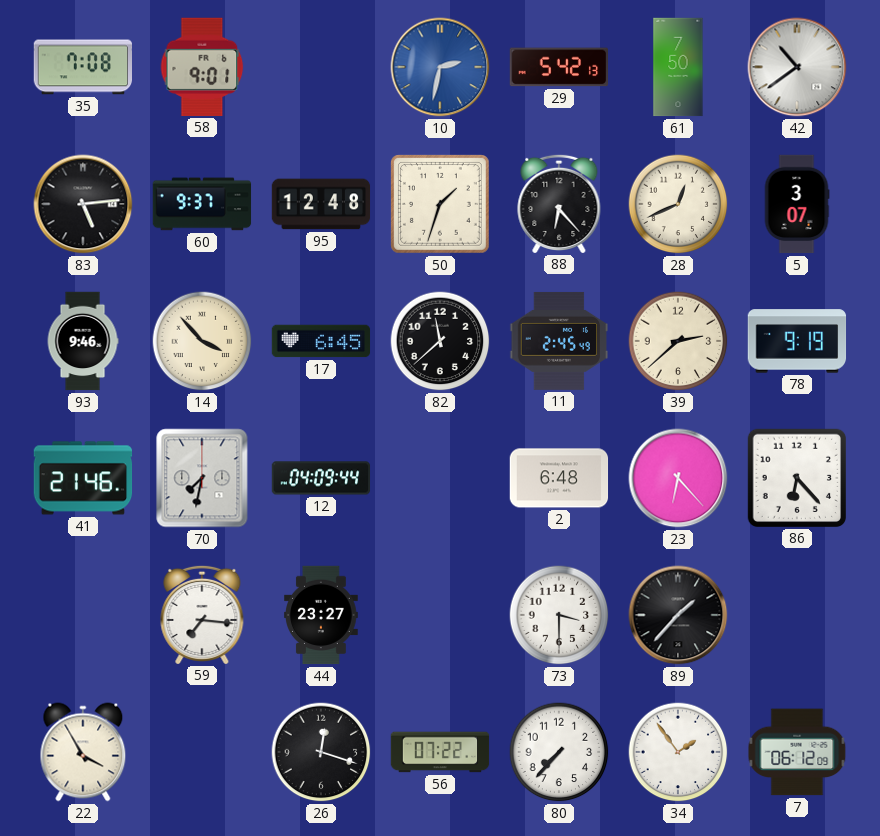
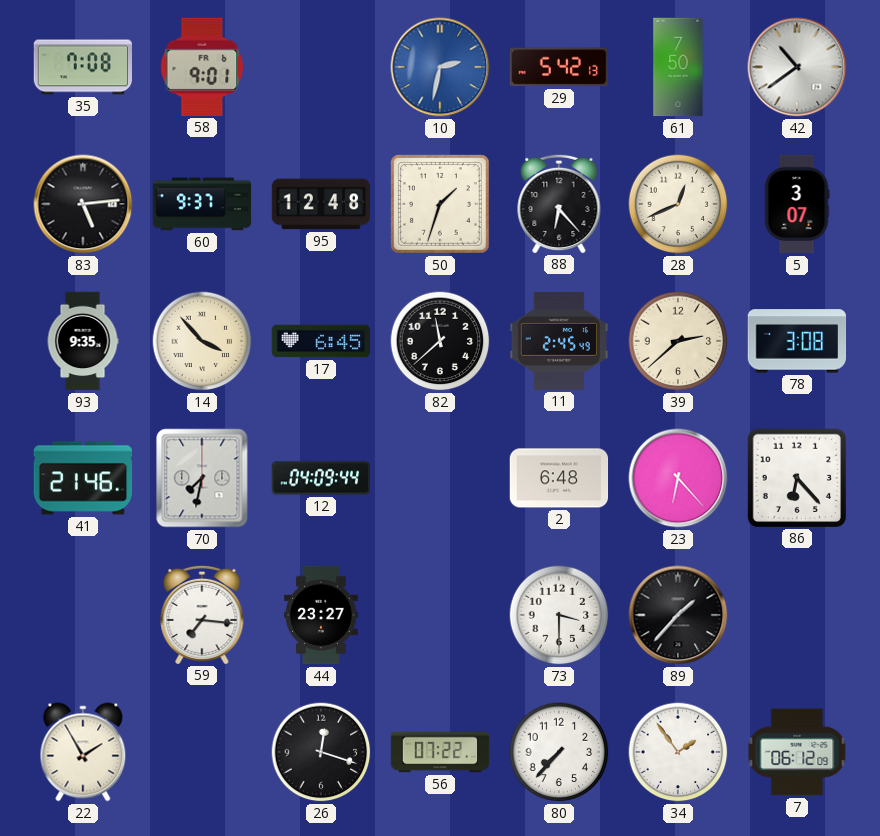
93: 9:46 -> 9:35
78: 9:19 -> 3:08
22: 3:55 -> 1:55
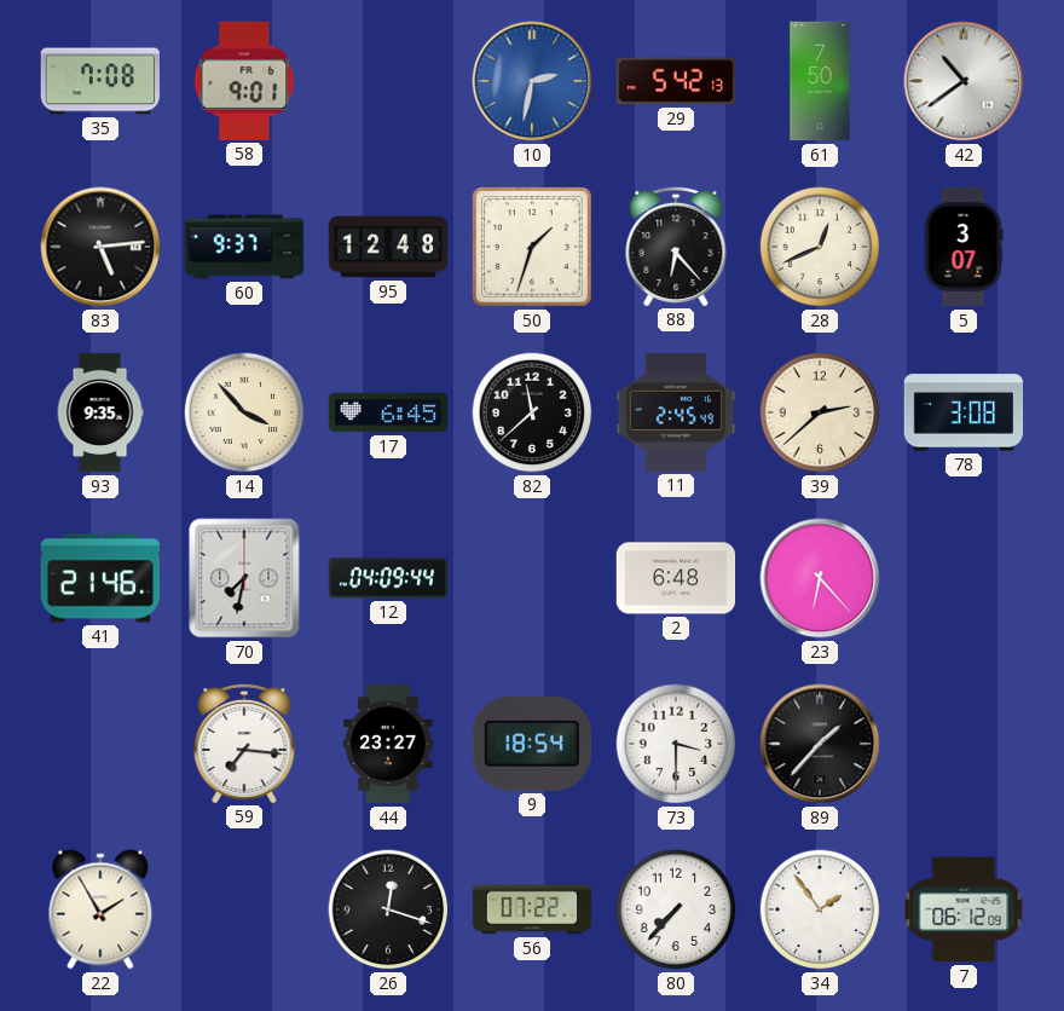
86: 6:23 -> none
9: none -> 18:54
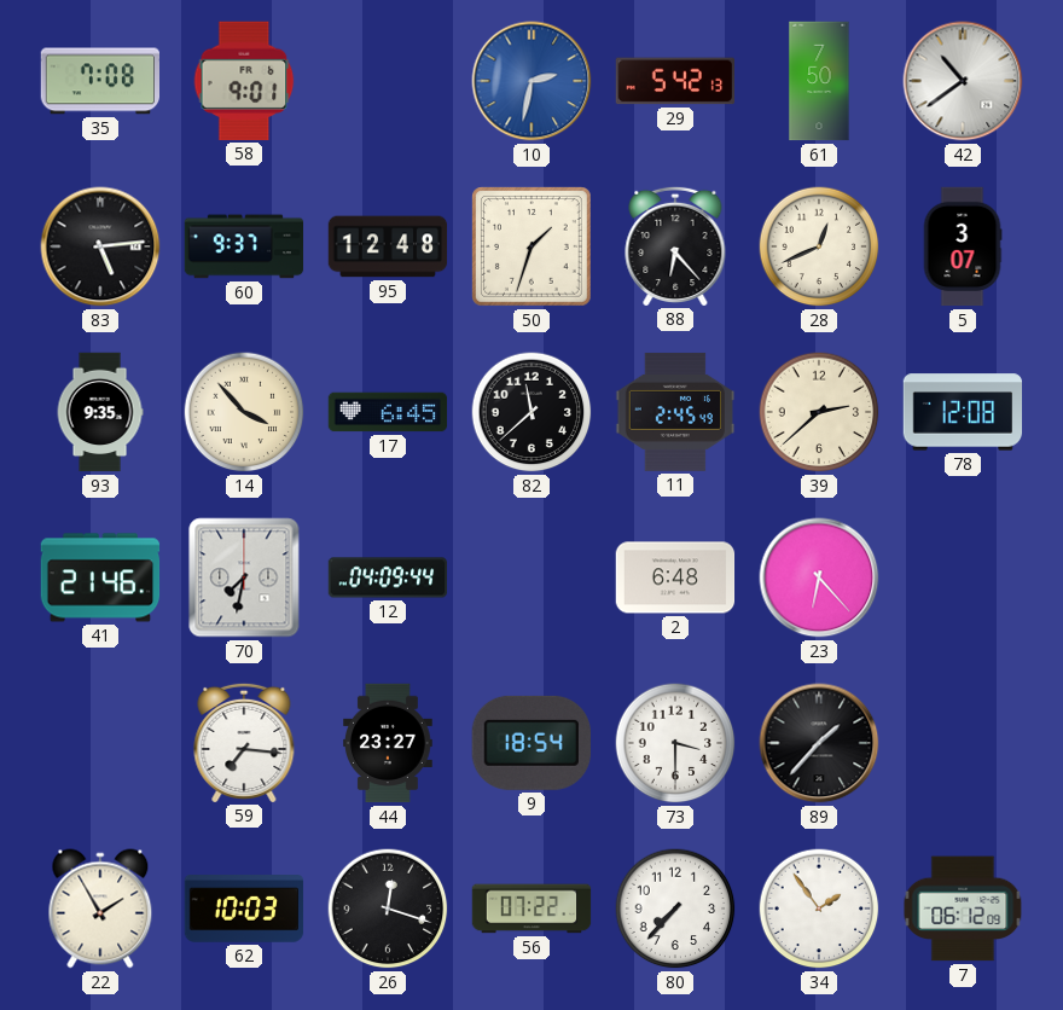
78: 3:08 -> 12:08
62: none -> 10:03
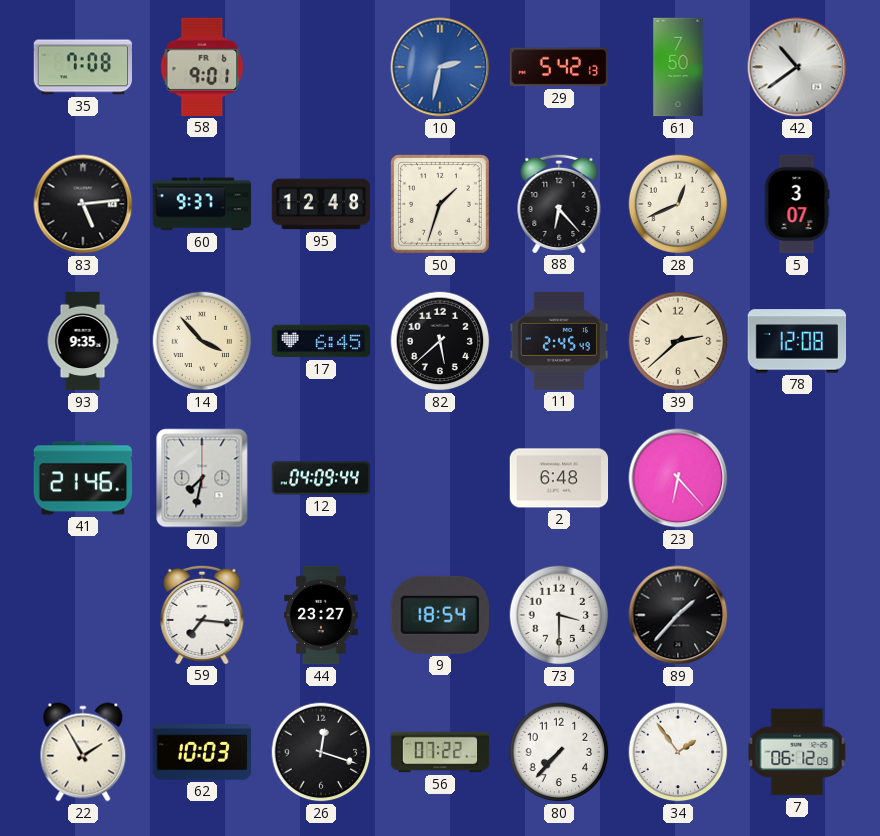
82: 11:38 -> 5:38
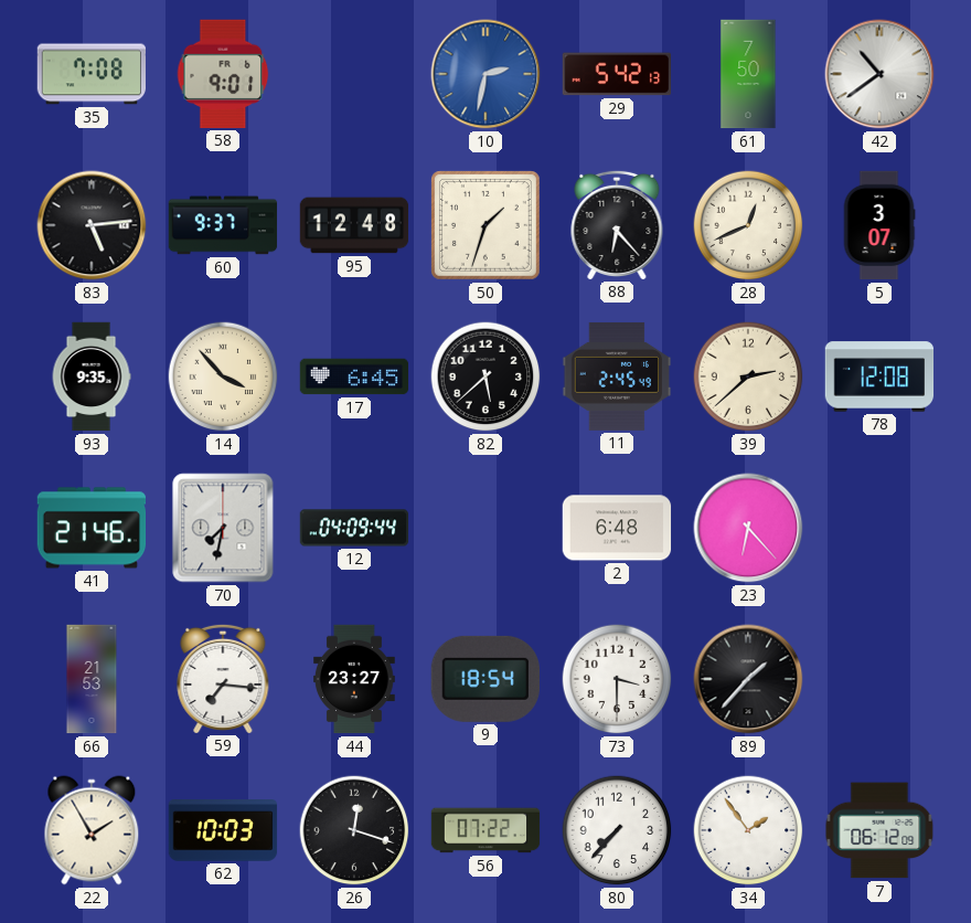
66: none -> 21:53
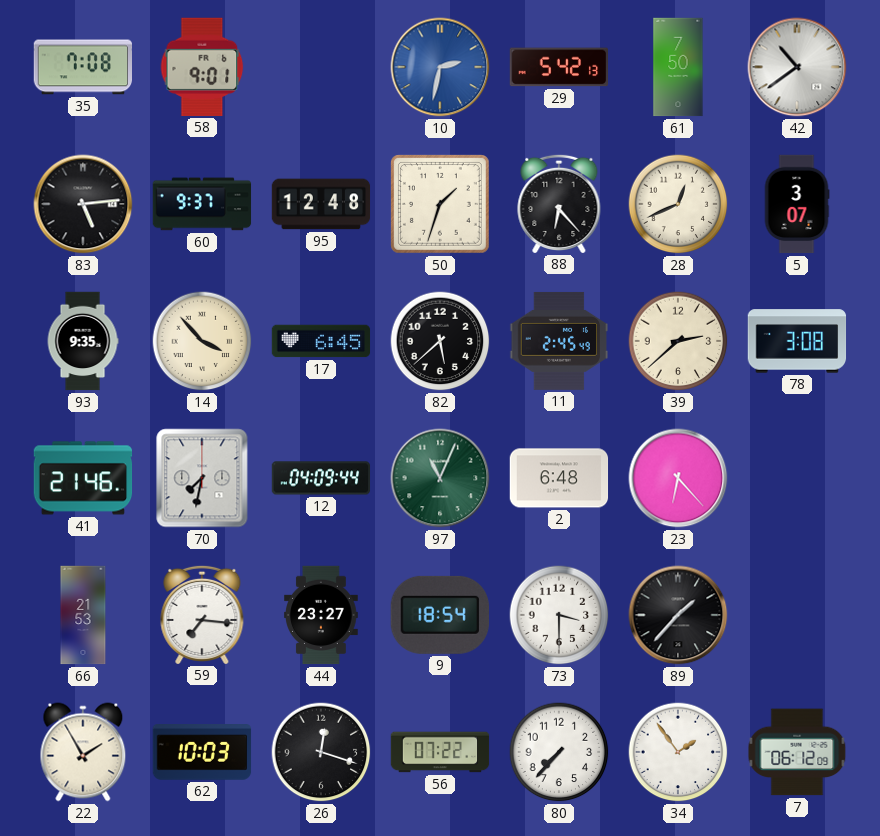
78: 12:08 -> 3:08
97: none -> 11:04
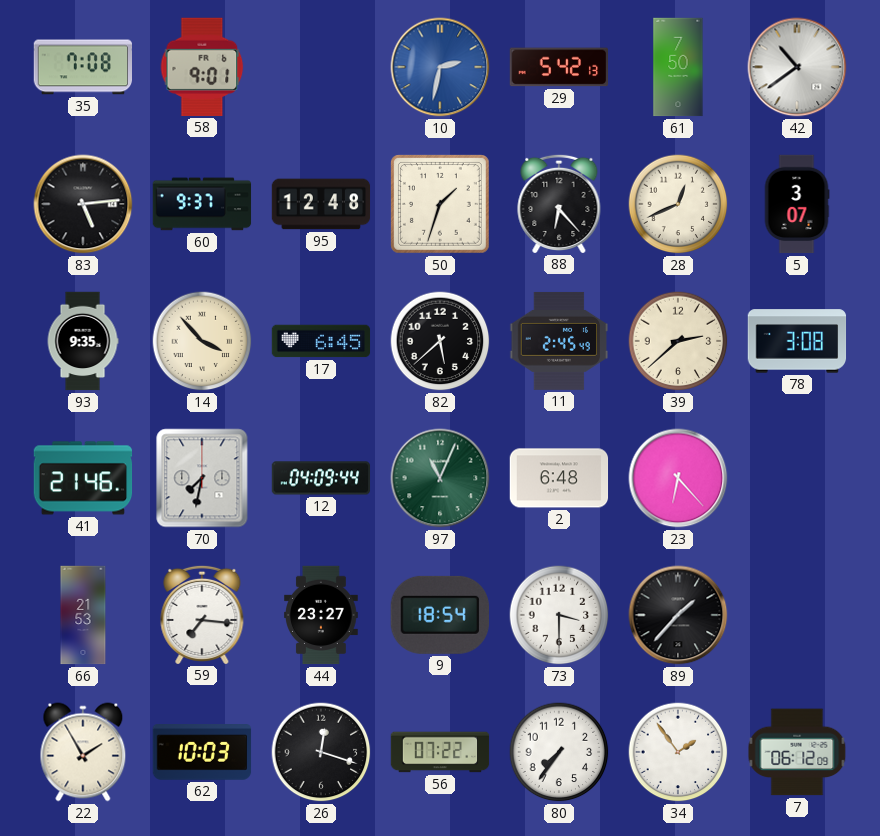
80: 7:37 -> 7:36
